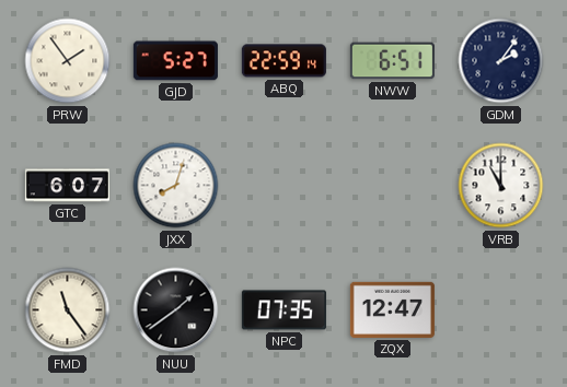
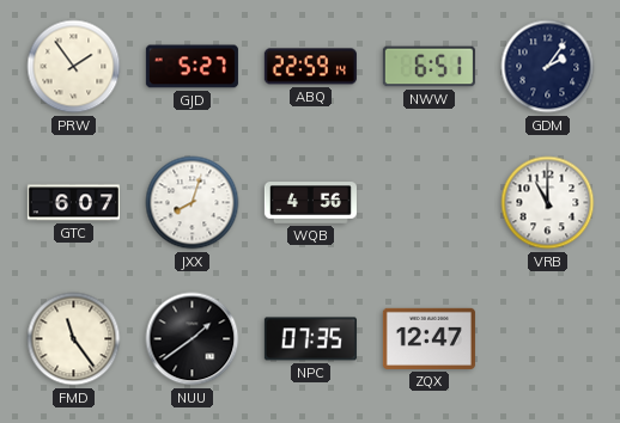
WQB: none -> 4:56
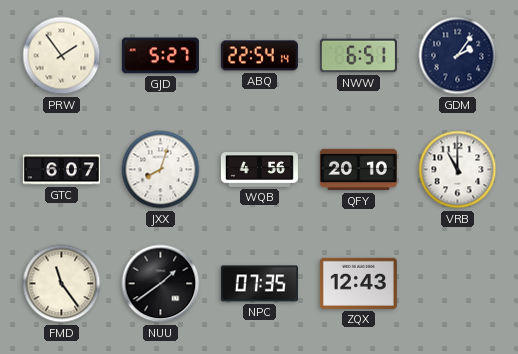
ABQ: 22:59 -> 22:54
QFY: none -> 20:10
ZQX: 12:47 -> 12:43
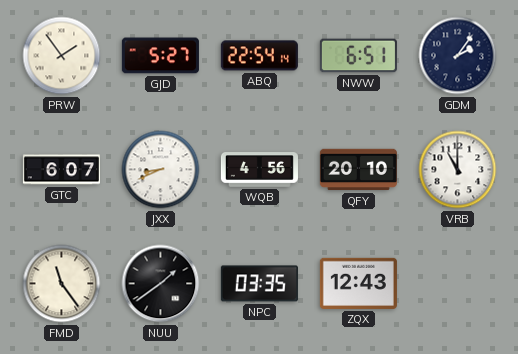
JXX: 8:03 -> 8:41
NPC: 07:35 -> 03:35
